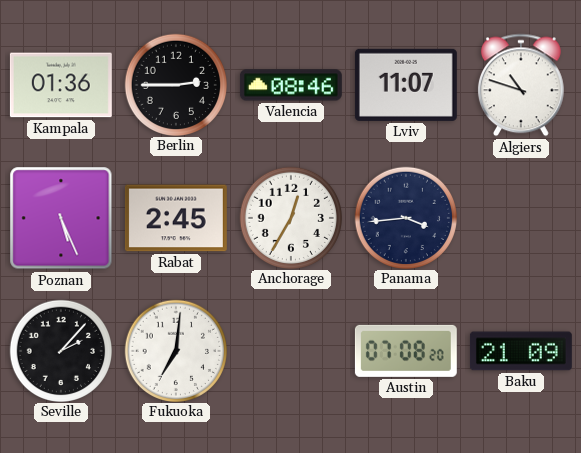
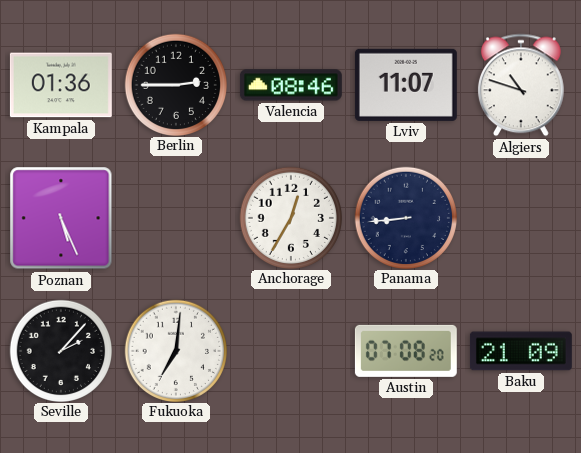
Rabat: 2:45 -> none
Panama: 3:44 -> 8:44
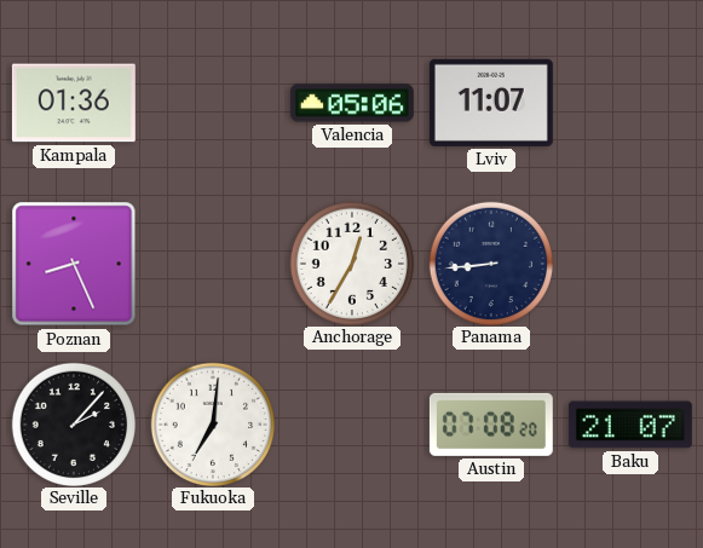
Berlin: 2:45 -> none
Valencia: 08:46 -> 05:06
Algiers: 10:48 -> none
Poznan: 5:26 -> 8:26
Baku: 21:09 -> 21:07
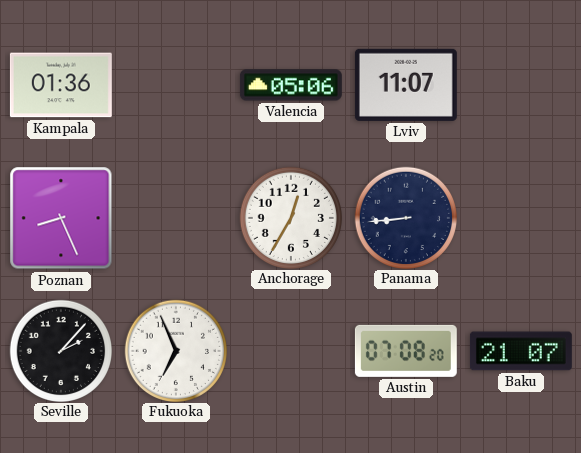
Fukuoka: 7:01 -> 6:56
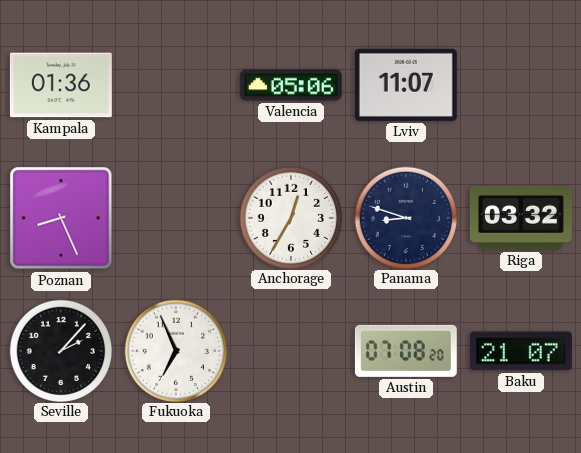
Panama: 8:44 -> 8:48
Riga: none -> 03:32
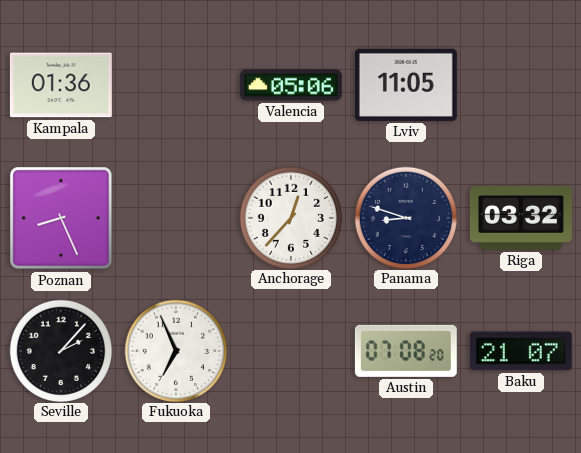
Lviv: 11:07 -> 11:05
Anchorage: 12:35 -> 12:37
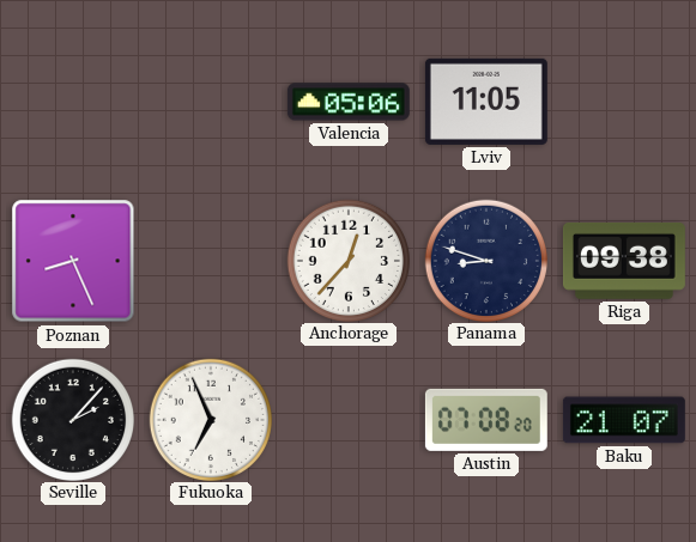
Kampala: 01:36 -> none
Riga: 03:32 -> 09:38
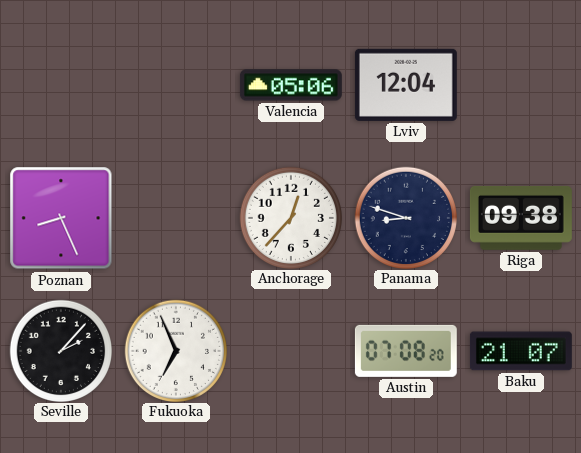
Lviv: 11:05 -> 12:04
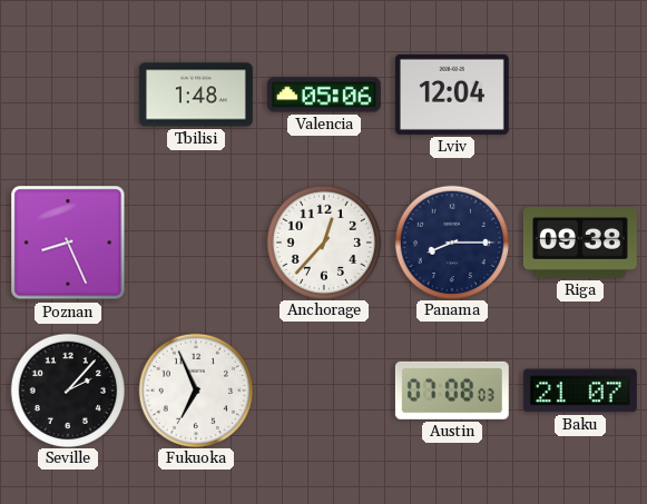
Tbilisi: none -> 1:48
Panama: 8:48 -> 8:15
Austin: 07:08:20 -> 07:08:03
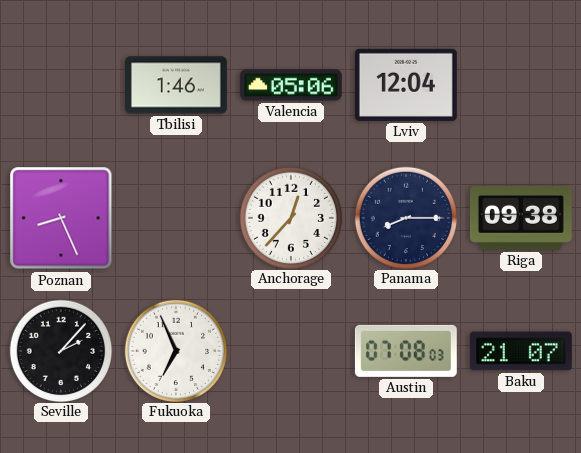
Tbilisi: 1:48 -> 1:46
